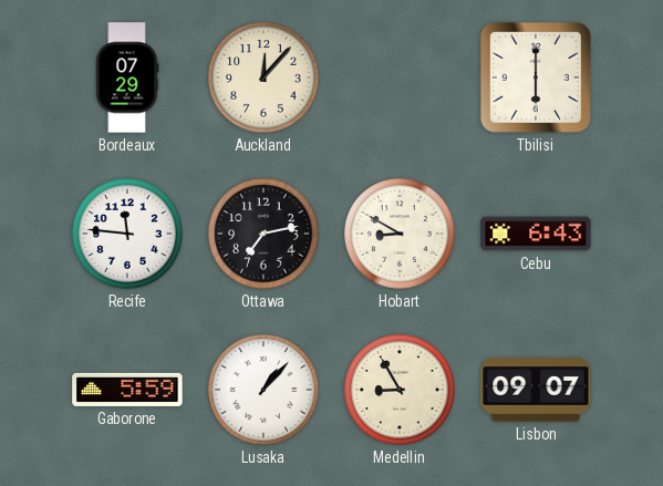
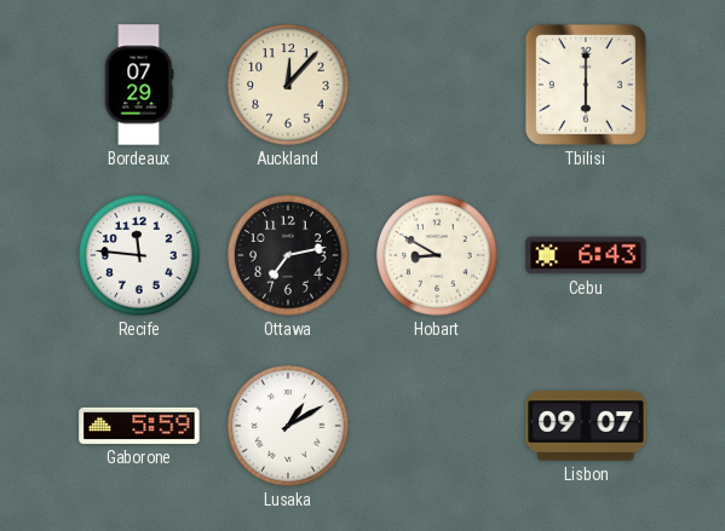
Lusaka: 1:07 -> 1:10
Medellin: 8:55 -> none
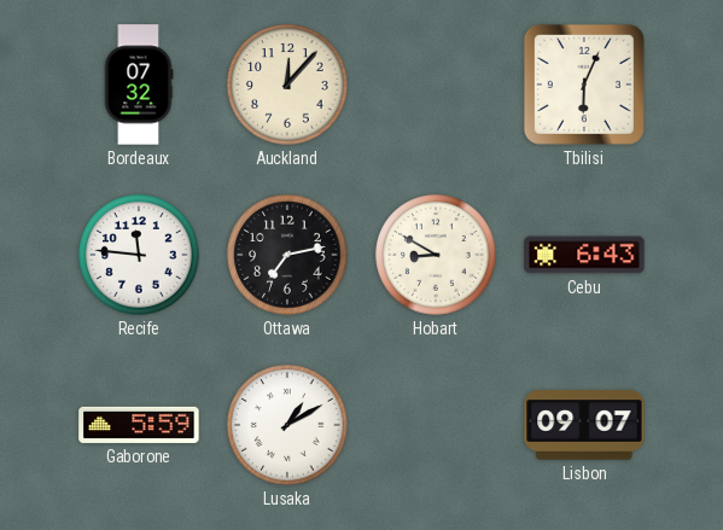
Bordeaux: 07:29 -> 07:32
Tbilisi: 6:00 -> 6:04
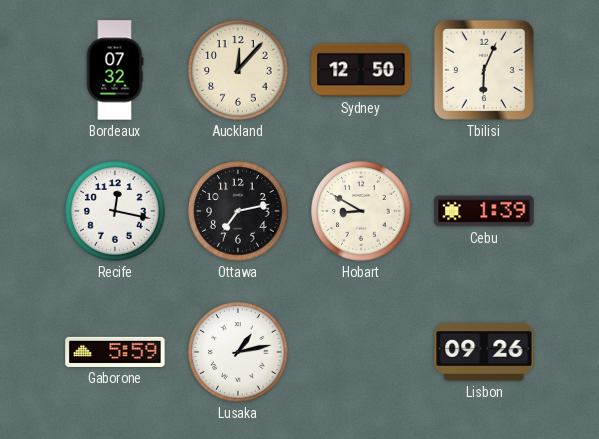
Sydney: none -> 12:50
Recife: 11:46 -> 12:17
Cebu: 6:43 -> 1:39
Lusaka: 1:10 -> 1:13
Lisbon: 09:07 -> 09:26
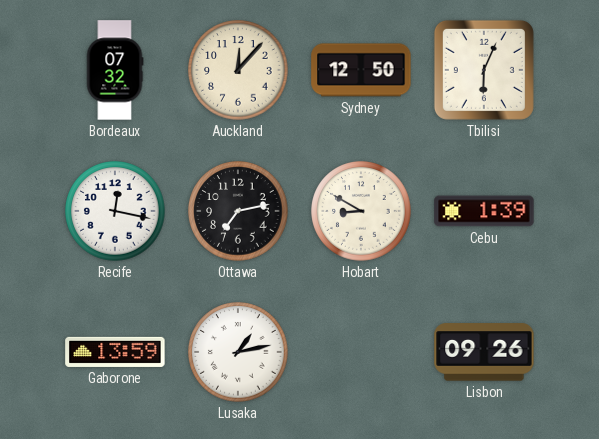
Gaborone: 5:59 -> 13:59
